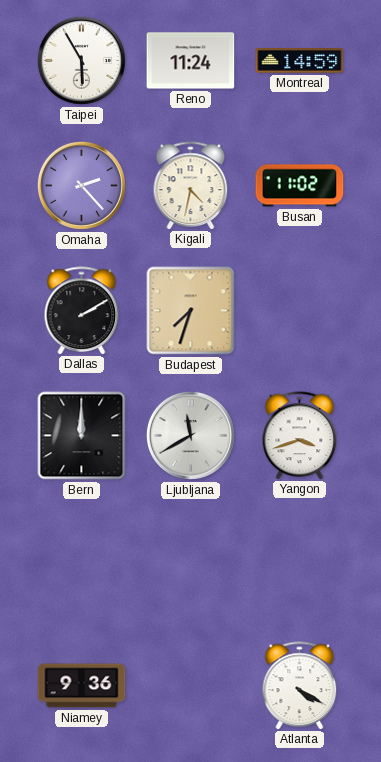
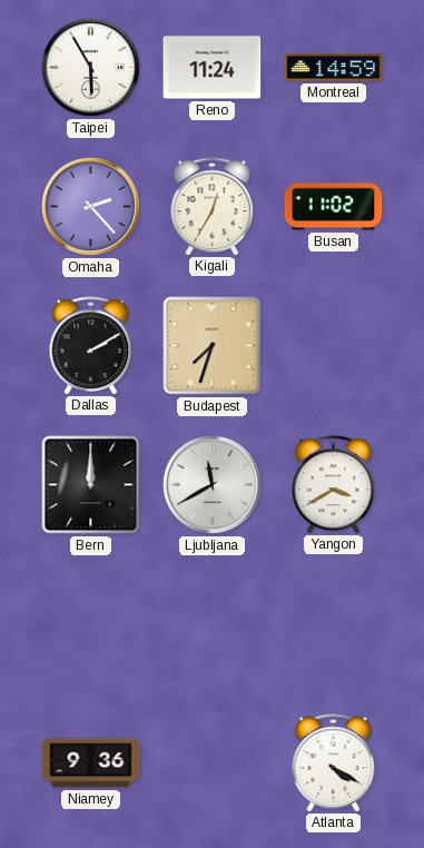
Kigali: 4:32 -> 12:35
Yangon: 3:42 -> 3:40
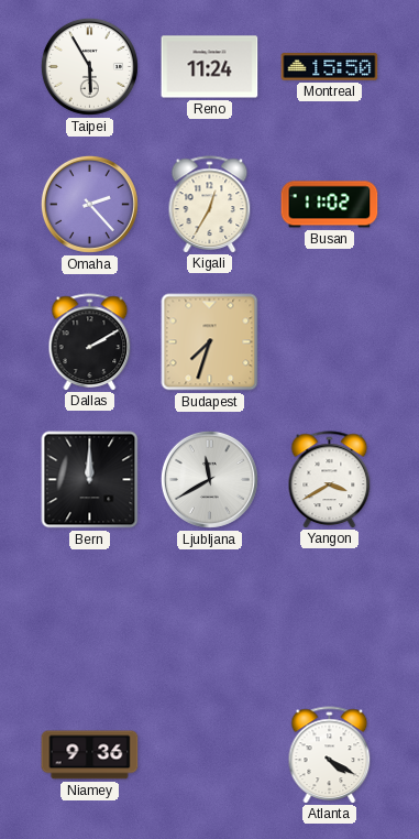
Montreal: 14:59 -> 15:50
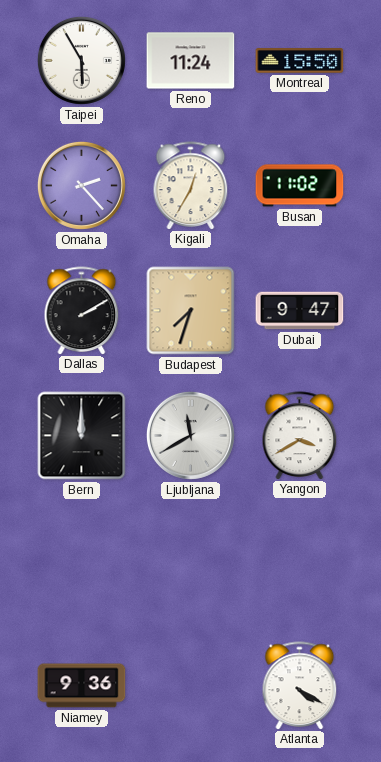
Dubai: none -> 9:47
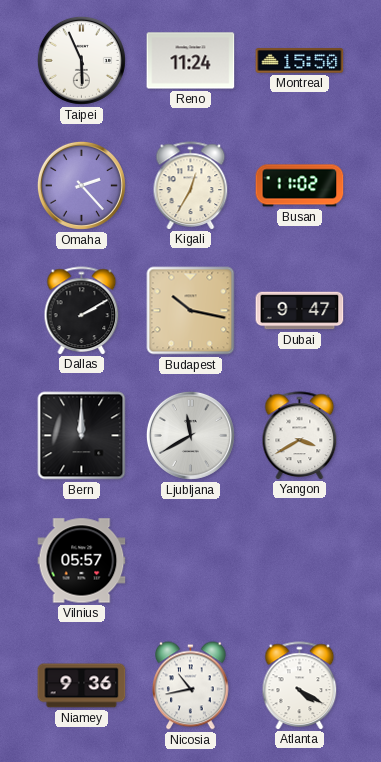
Taipei: 5:55 -> 5:56
Budapest: 7:33 -> 10:17
Vilnius: none -> 05:57
Nicosia: none -> 10:43
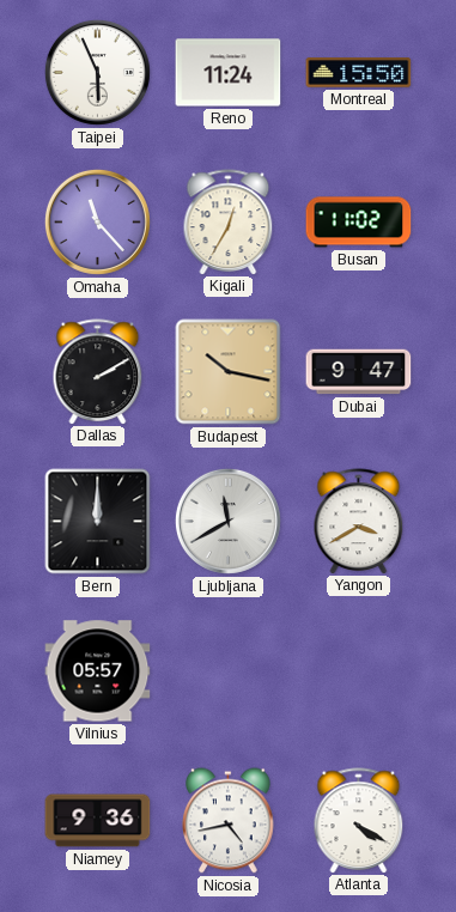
Omaha: 2:23 -> 11:23
Nicosia: 10:43 -> 4:43
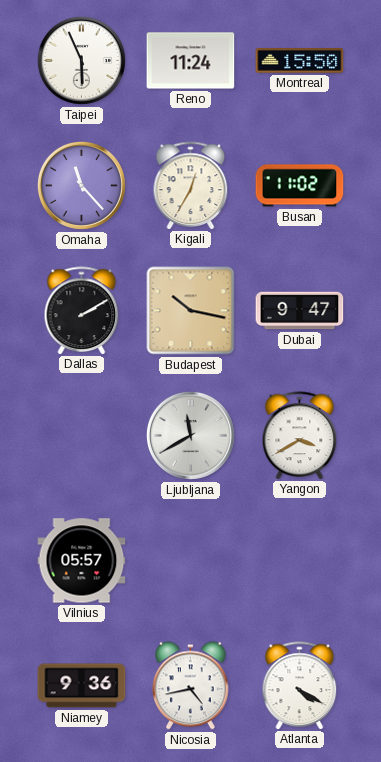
Bern: 12:00 -> none
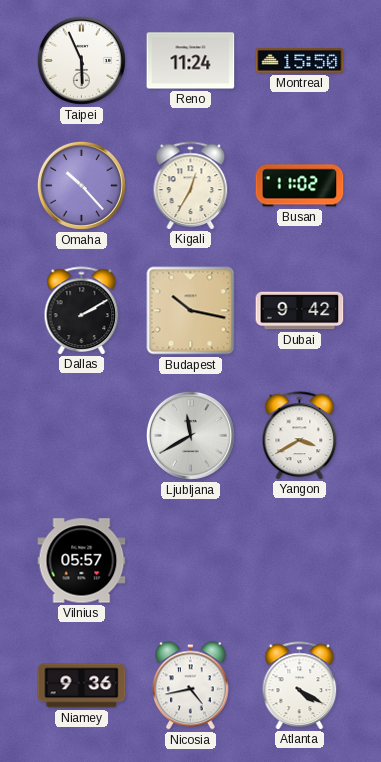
Omaha: 11:23 -> 10:23
Dubai: 9:47 -> 9:42
